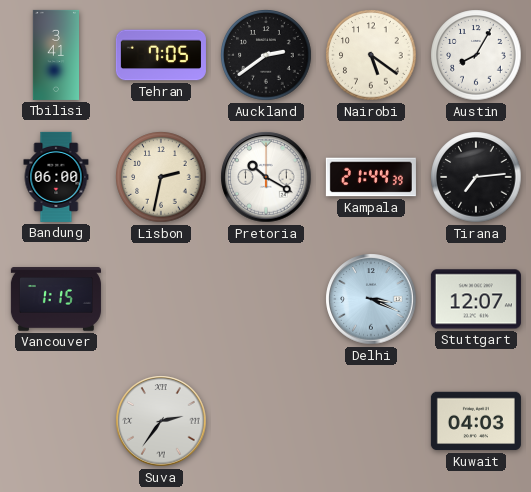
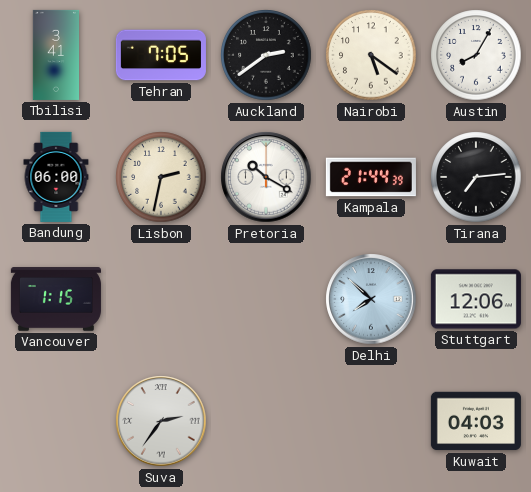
Delhi: 3:19 -> 7:52
Stuttgart: 12:07 -> 12:06
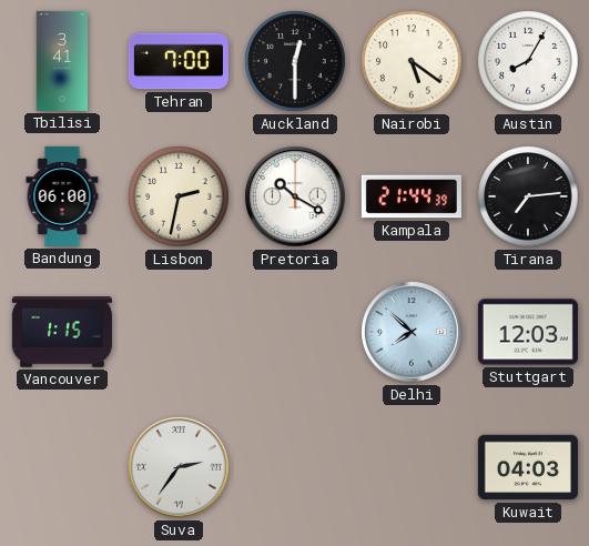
Tehran: 7:05 -> 7:00
Auckland: 2:39 -> 12:30
Stuttgart: 12:06 -> 12:03
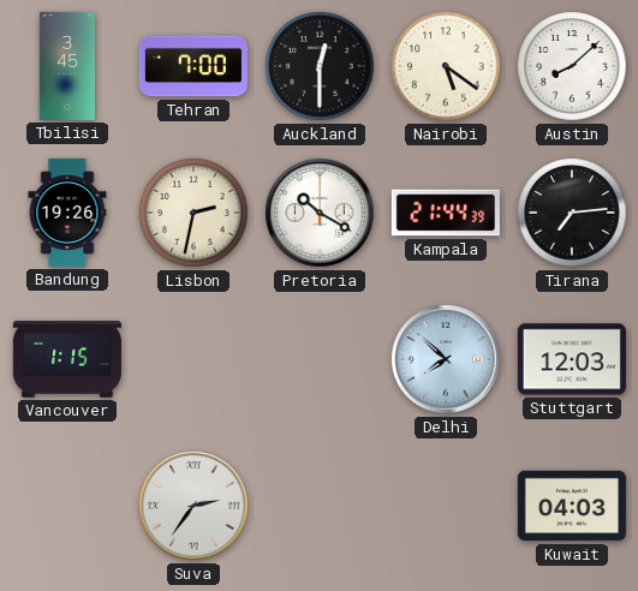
Tbilisi: 3:41 -> 3:45
Austin: 8:05 -> 8:08
Bandung: 06:00 -> 19:26
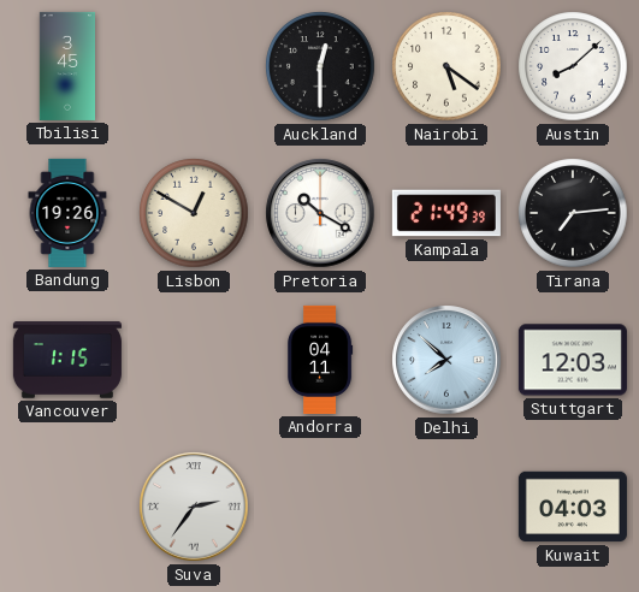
Tehran: 7:00 -> none
Lisbon: 2:32 -> 12:50
Kampala: 21:44 -> 21:49
Andorra: none -> 04:11
